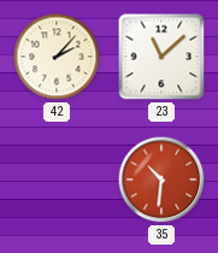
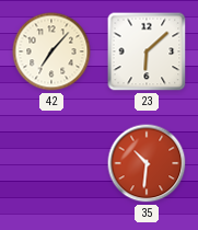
42: 2:07 -> 7:07
23: 11:08 -> 6:08
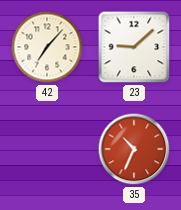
23: 6:08 -> 9:08
35: 10:31 -> 10:34
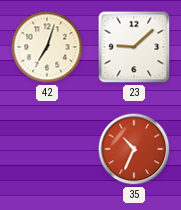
42: 7:07 -> 7:03
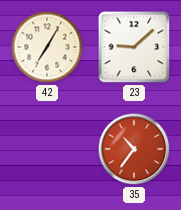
42: 7:03 -> 7:05
35: 10:34 -> 10:36
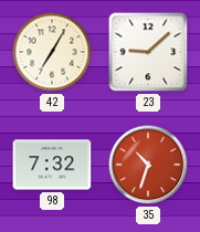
98: none -> 7:32
35: 10:36 -> 10:33
